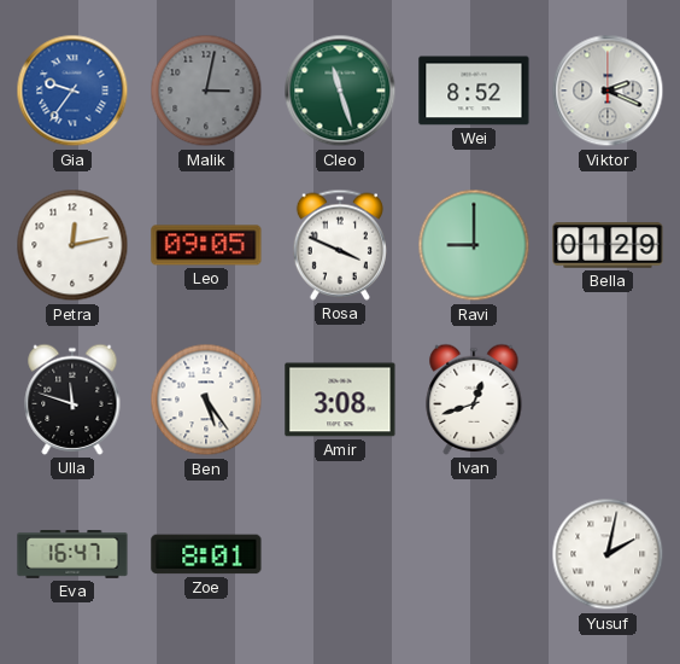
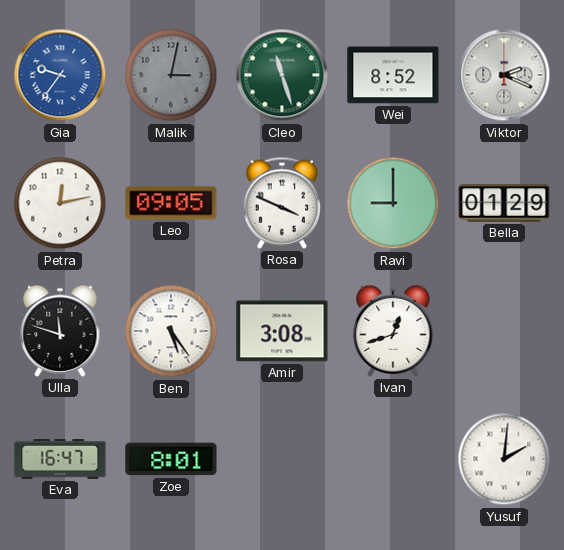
Yusuf: 2:02 -> 2:01
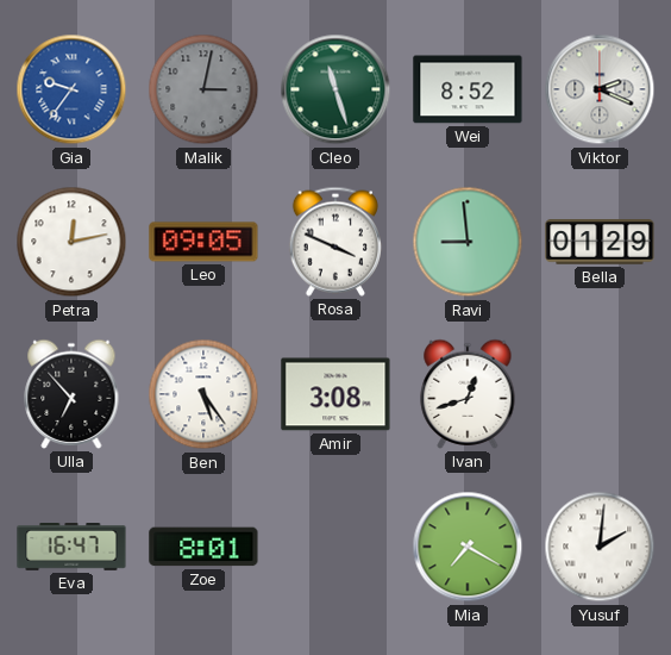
Ravi: 9:00 -> 8:59
Ulla: 11:48 -> 6:53
Mia: none -> 7:20
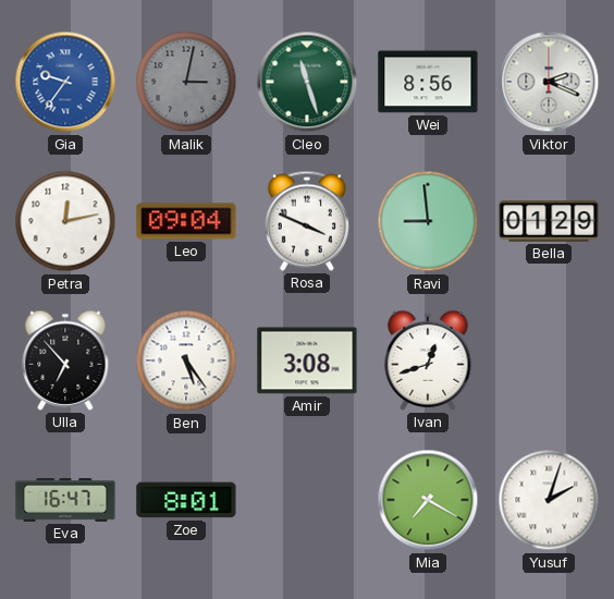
Wei: 8:52 -> 8:56
Leo: 09:05 -> 09:04
Yusuf: 2:01 -> 2:03
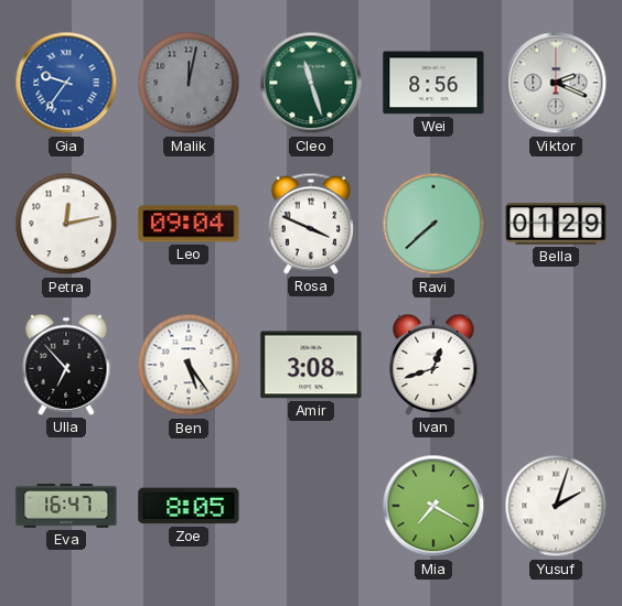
Malik: 3:02 -> 12:02
Ravi: 8:59 -> 7:38
Zoe: 8:01 -> 8:05
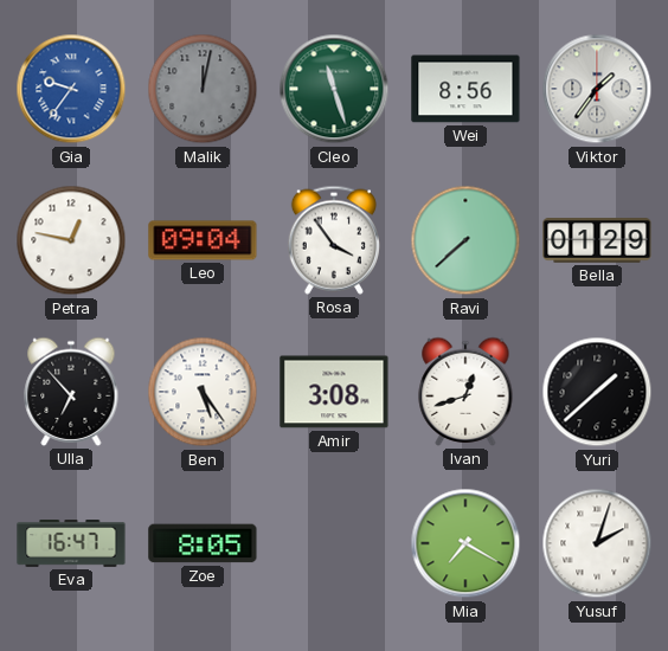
Viktor: 2:19 -> 1:36
Petra: 12:13 -> 12:47
Rosa: 3:49 -> 3:54
Yuri: none -> 1:38
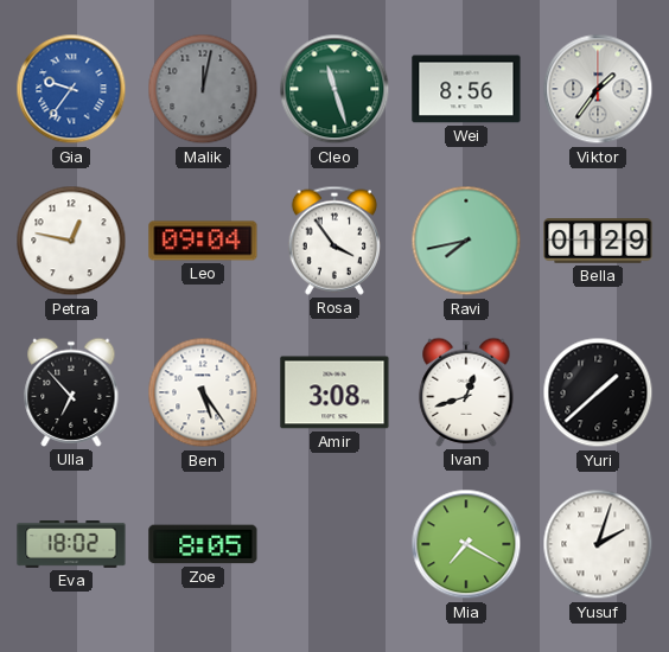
Ravi: 7:38 -> 7:43
Eva: 16:47 -> 18:02
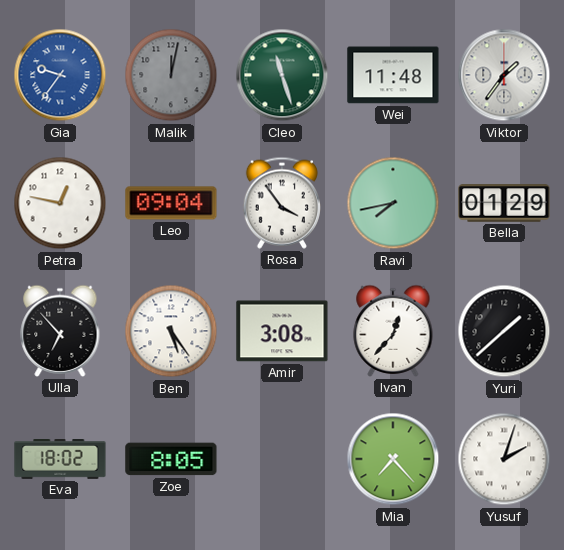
Wei: 8:56 -> 11:48
Ivan: 12:42 -> 12:37
Mia: 7:20 -> 7:23
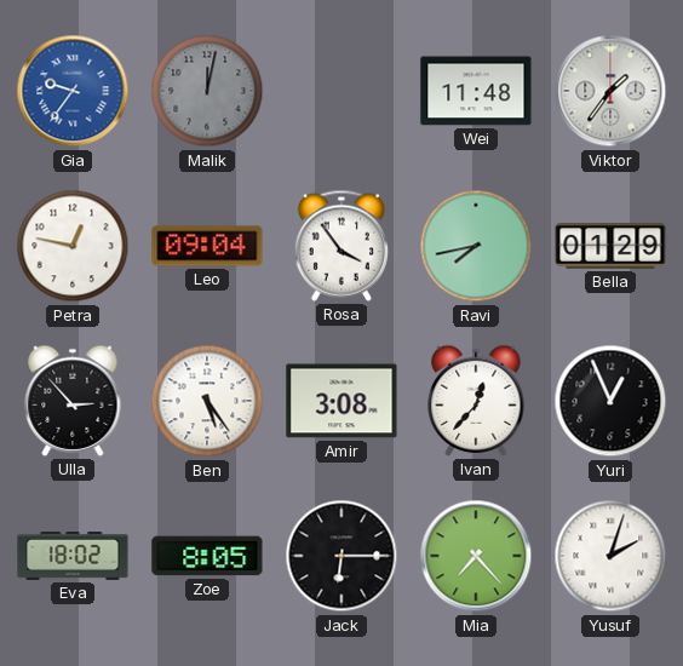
Cleo: 11:27 -> none
Ulla: 6:53 -> 2:53
Yuri: 1:38 -> 12:56
Jack: none -> 6:15
